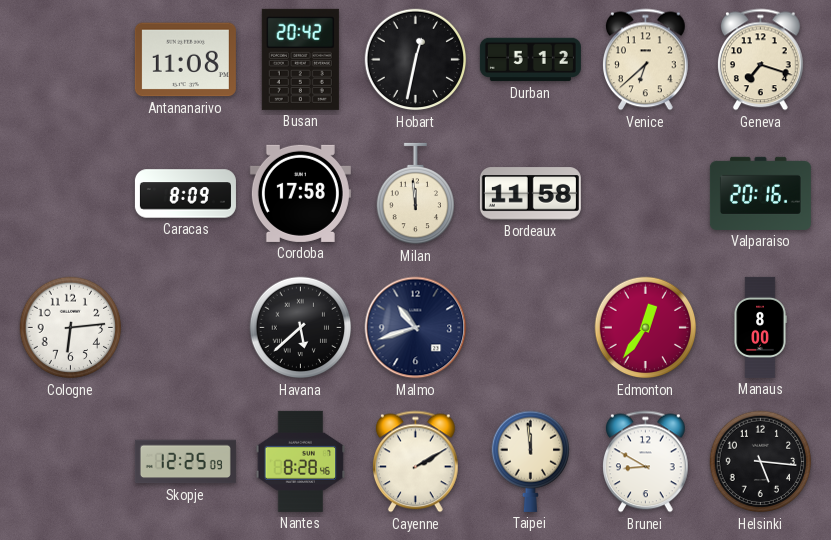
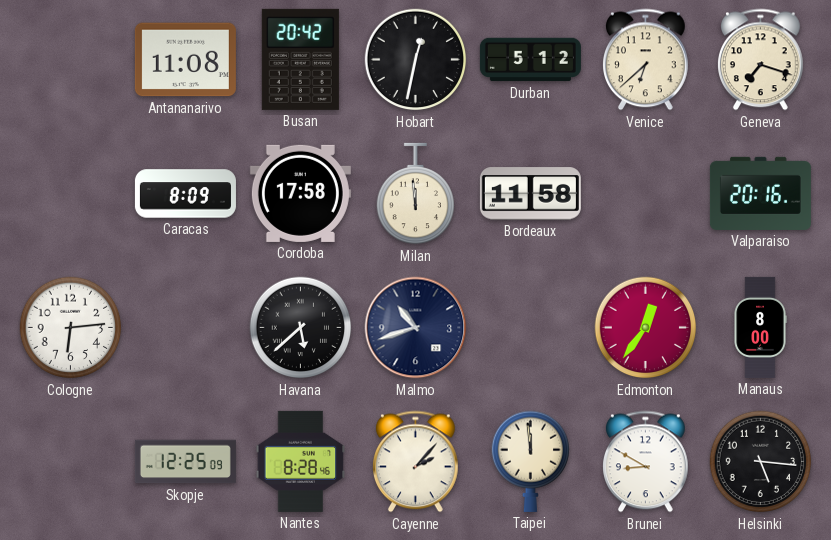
Cayenne: 2:10 -> 2:07
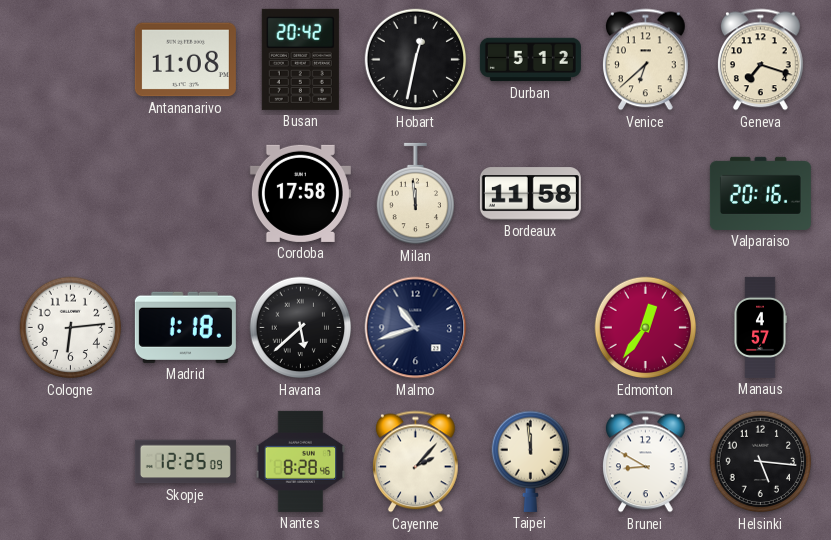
Caracas: 8:09 -> none
Madrid: none -> 1:18
Manaus: 8:00 -> 4:57
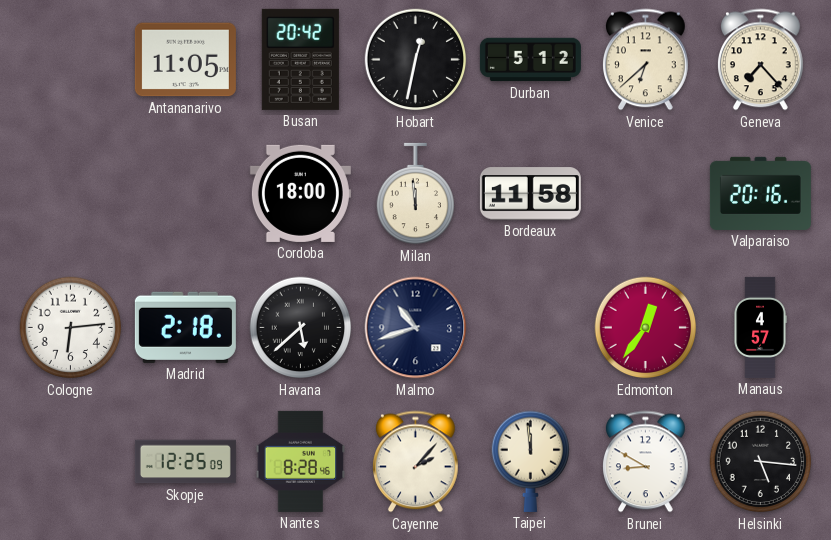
Antananarivo: 11:08 -> 11:05
Geneva: 7:18 -> 7:23
Cordoba: 17:58 -> 18:00
Madrid: 1:18 -> 2:18
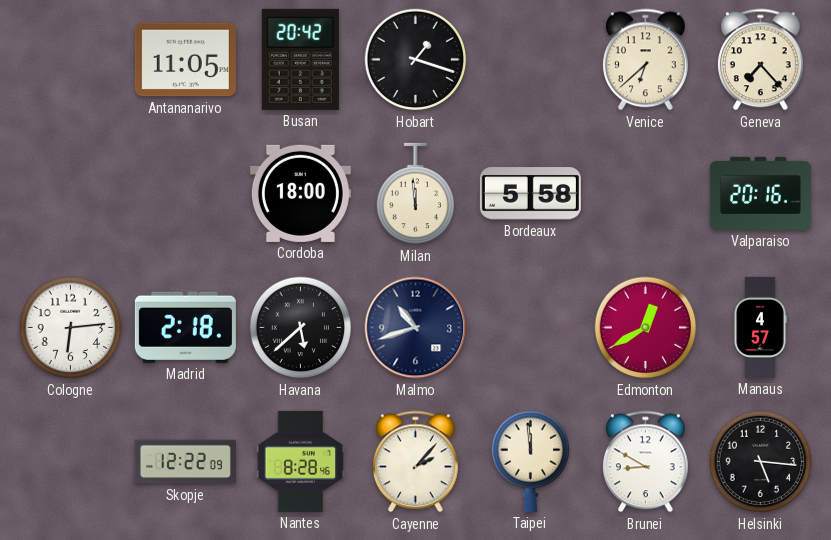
Hobart: 12:32 -> 1:18
Durban: 5:12 -> none
Bordeaux: 11:58 -> 5:58
Edmonton: 12:36 -> 12:40
Skopje: 12:25 -> 12:22
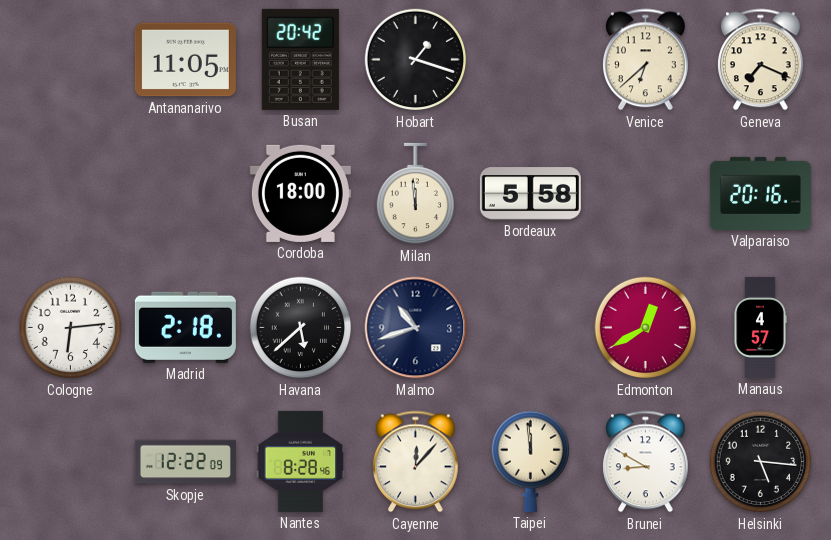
Geneva: 7:23 -> 7:19
Cayenne: 2:07 -> 12:07
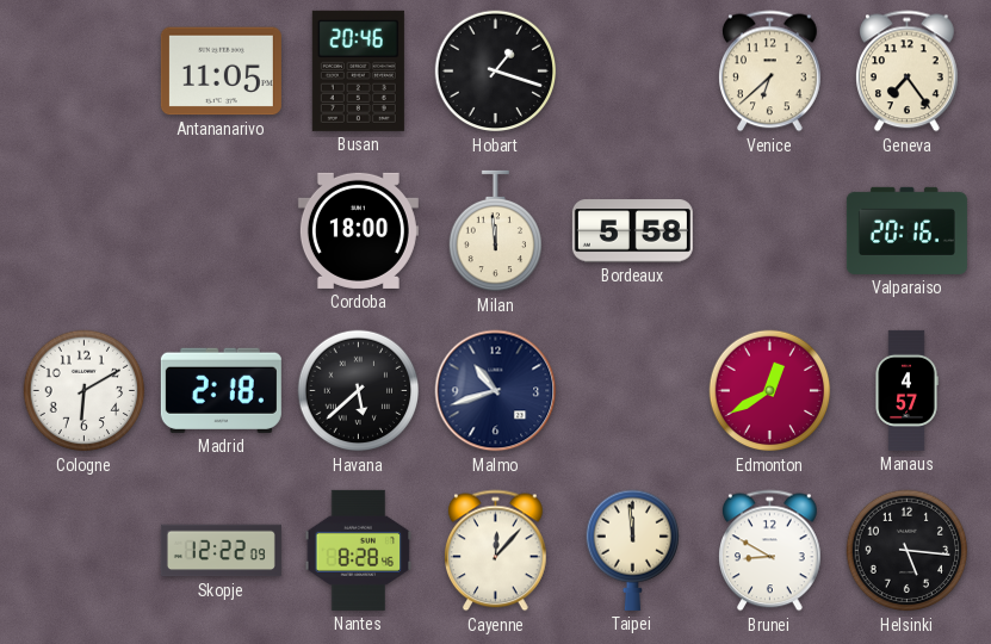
Busan: 20:42 -> 20:46
Geneva: 7:19 -> 7:24
Cologne: 6:14 -> 6:10
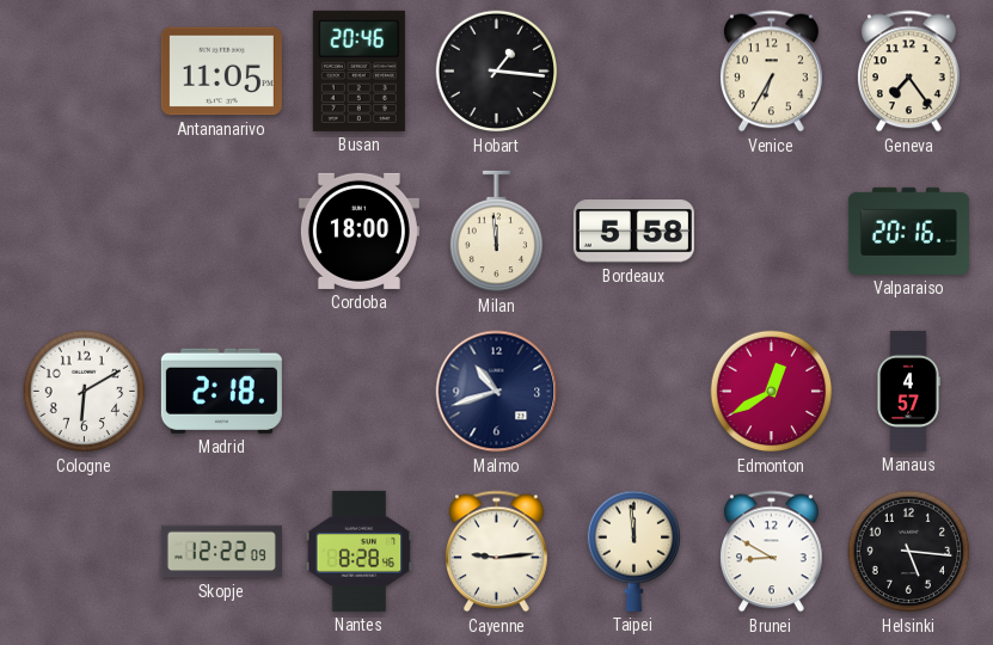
Hobart: 1:18 -> 1:16
Venice: 6:38 -> 6:35
Havana: 5:38 -> none
Cayenne: 12:07 -> 9:14
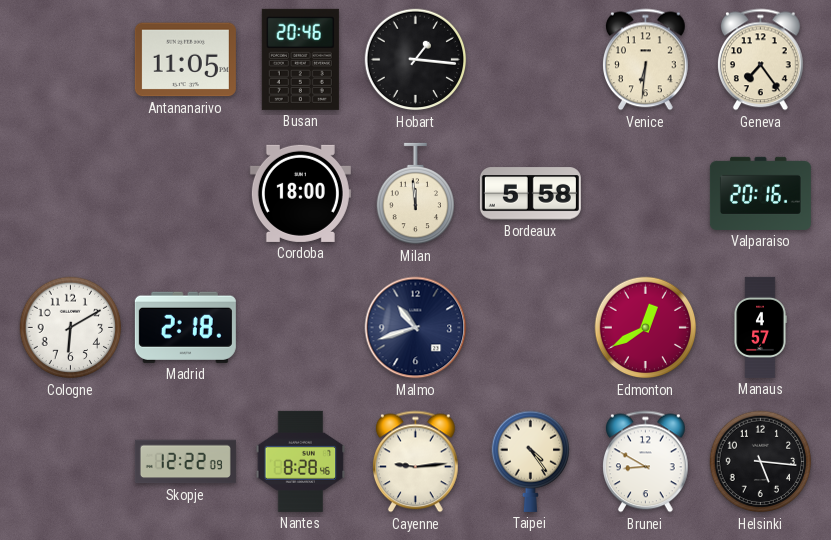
Venice: 6:35 -> 6:31
Taipei: 11:59 -> 4:24
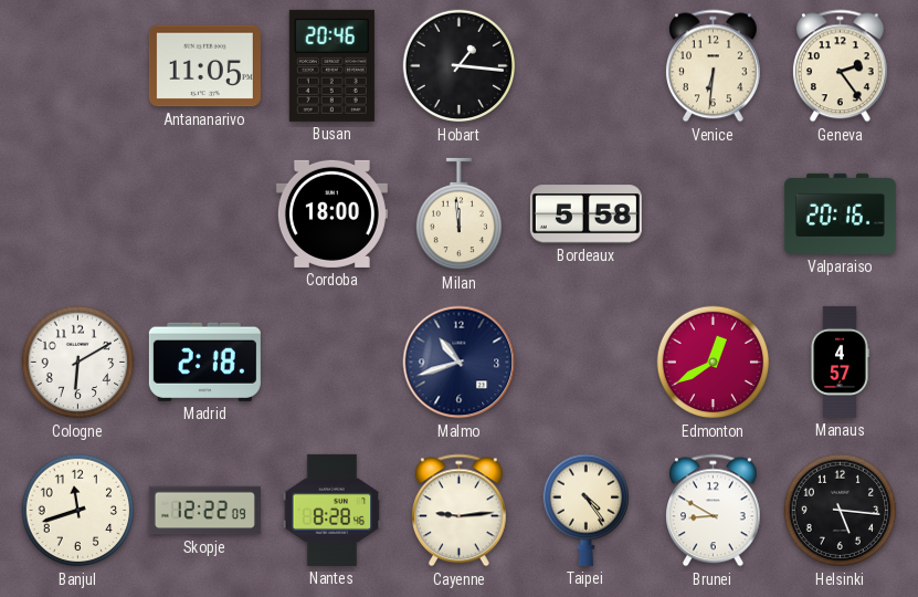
Geneva: 7:24 -> 2:24
Banjul: none -> 11:42
